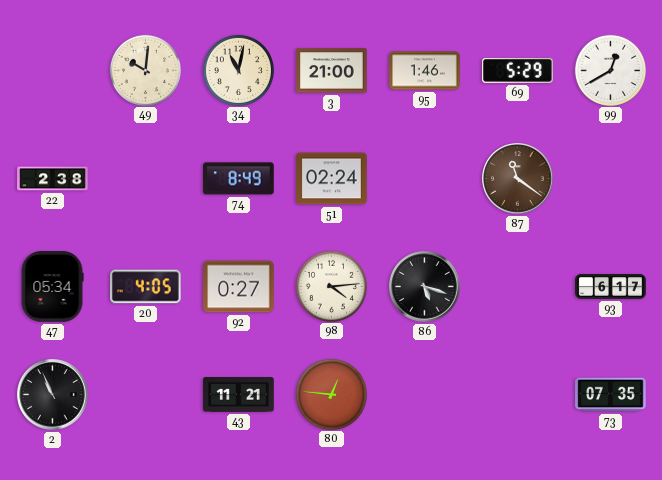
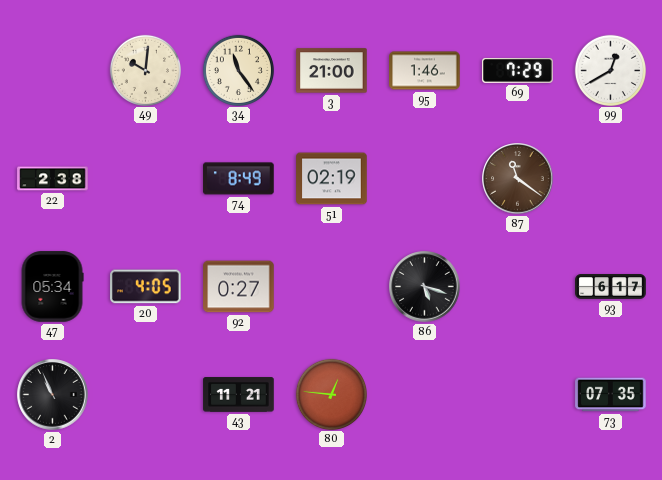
34: 11:02 -> 11:24
69: 5:29 -> 7:29
51: 02:24 -> 02:19
98: 4:14 -> none
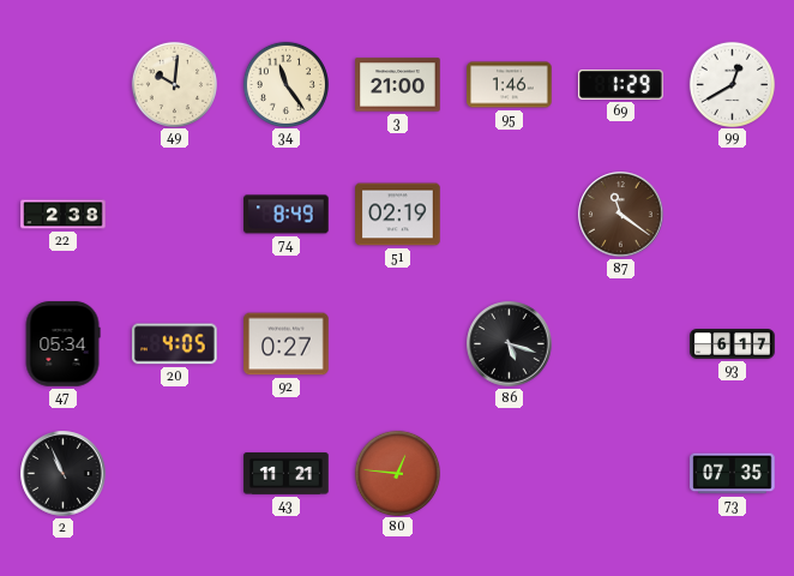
69: 7:29 -> 1:29
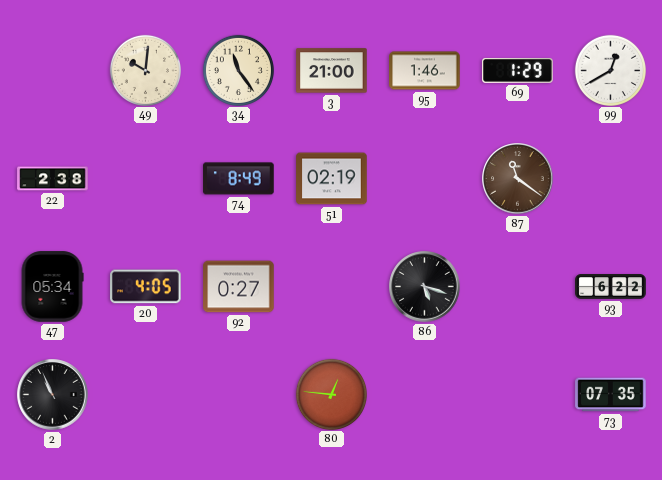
93: 6:17 -> 6:22
43: 11:21 -> none
